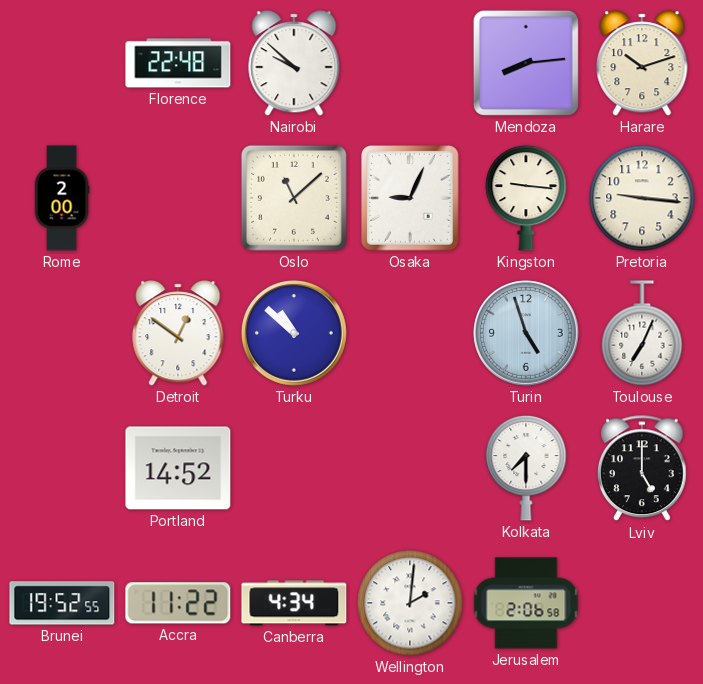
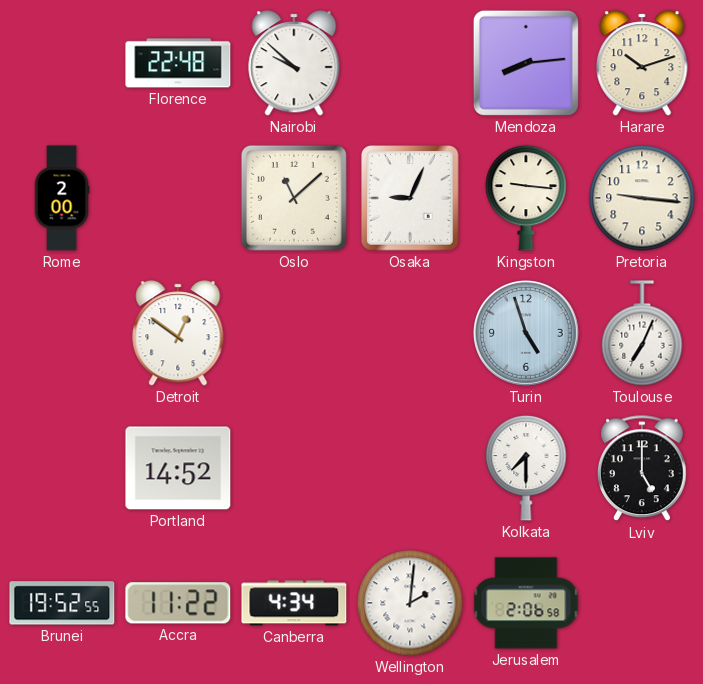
Turku: 10:52 -> none
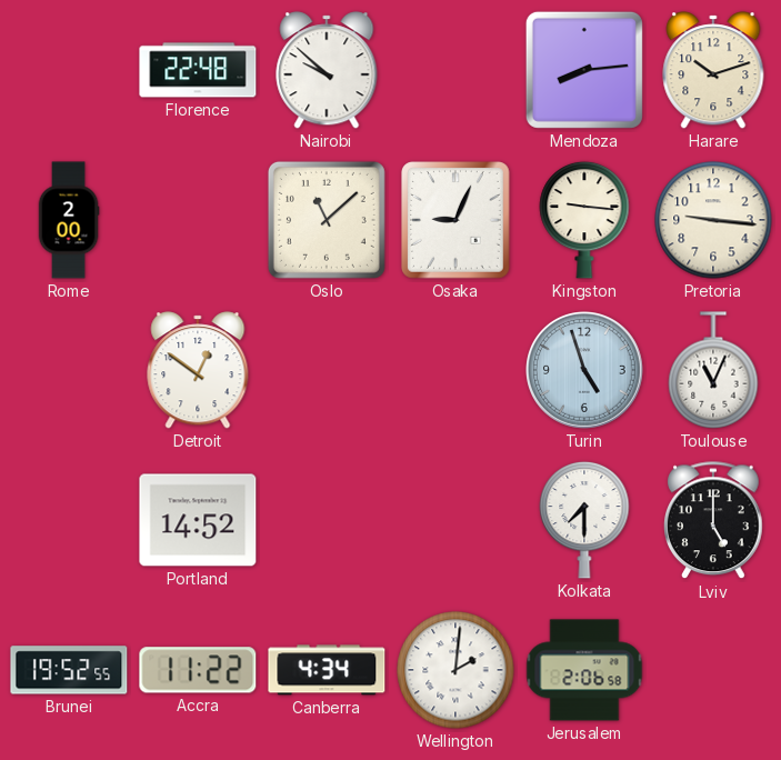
Toulouse: 7:04 -> 11:04
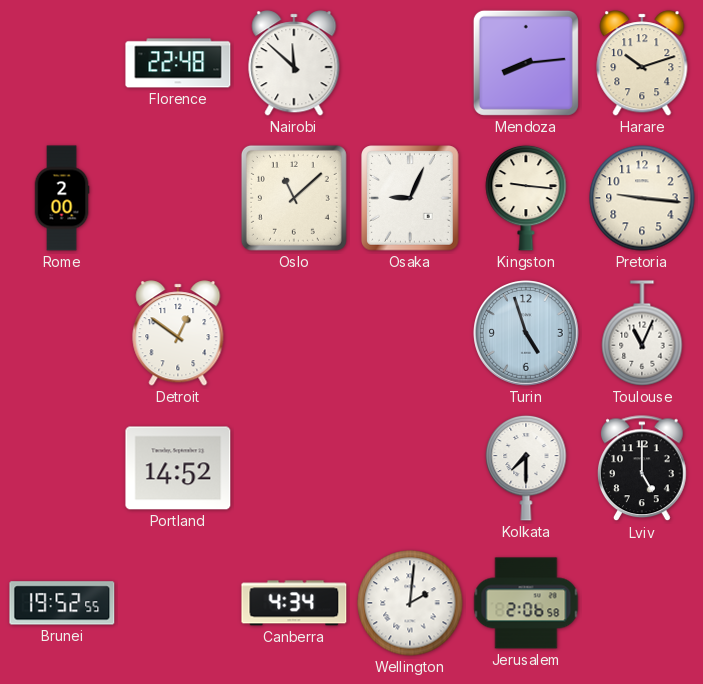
Nairobi: 9:52 -> 11:52
Accra: 11:22 -> none
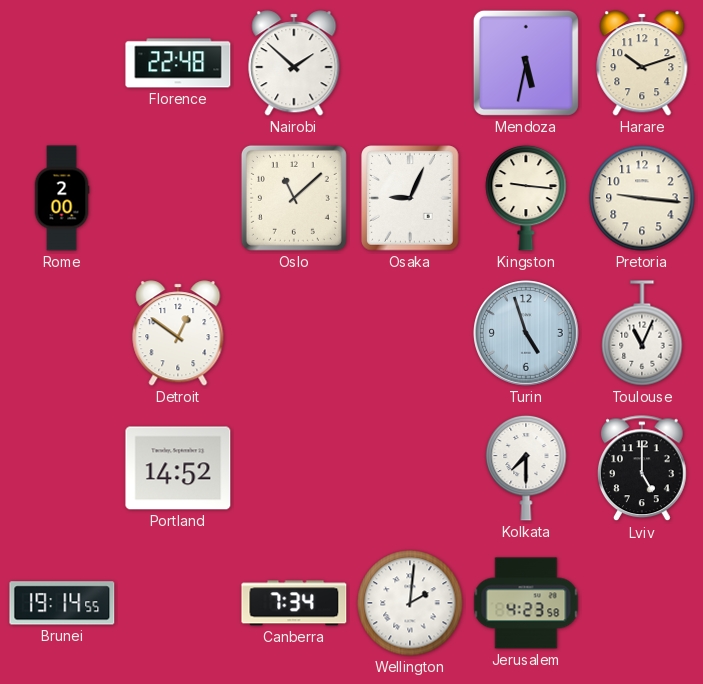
Nairobi: 11:52 -> 1:52
Mendoza: 8:14 -> 5:32
Brunei: 19:52 -> 19:14
Canberra: 4:34 -> 7:34
Jerusalem: 2:06 -> 4:23
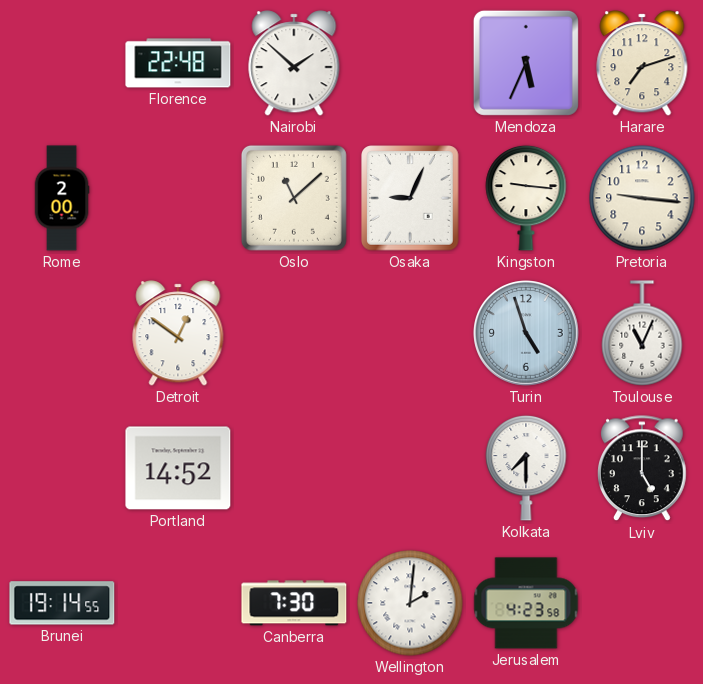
Mendoza: 5:32 -> 5:34
Harare: 10:12 -> 7:12
Canberra: 7:34 -> 7:30
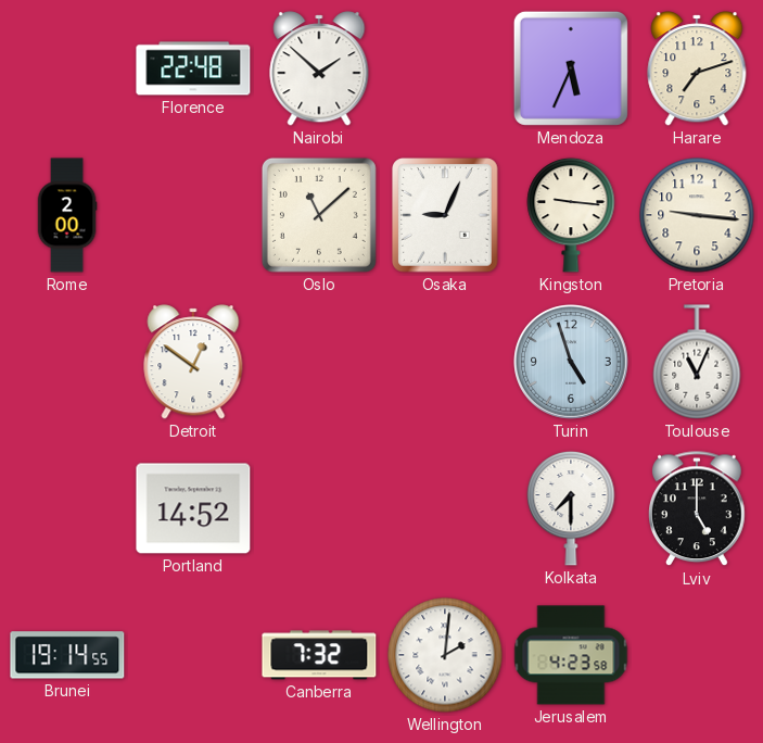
Canberra: 7:30 -> 7:32
